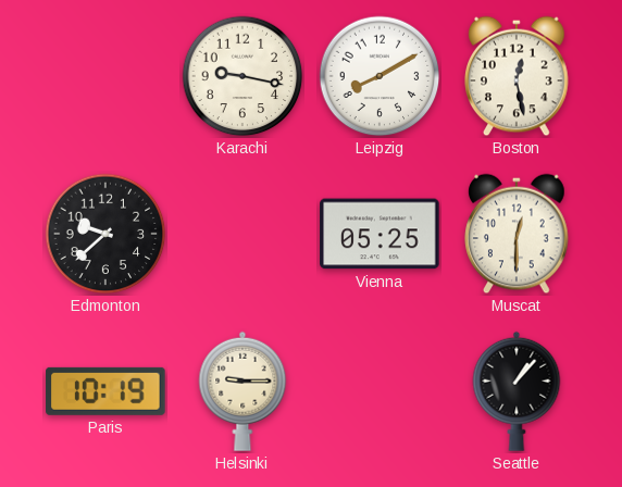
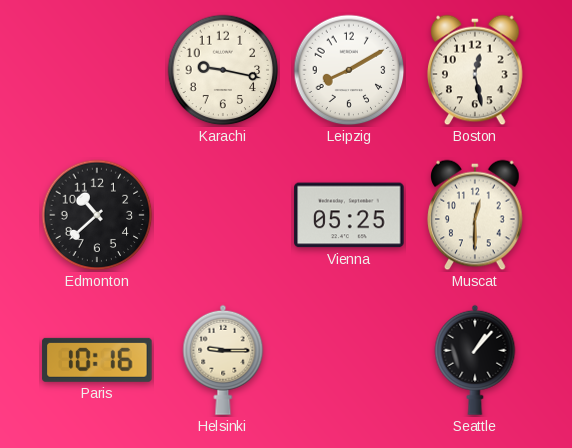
Edmonton: 9:38 -> 10:38
Paris: 10:19 -> 10:16
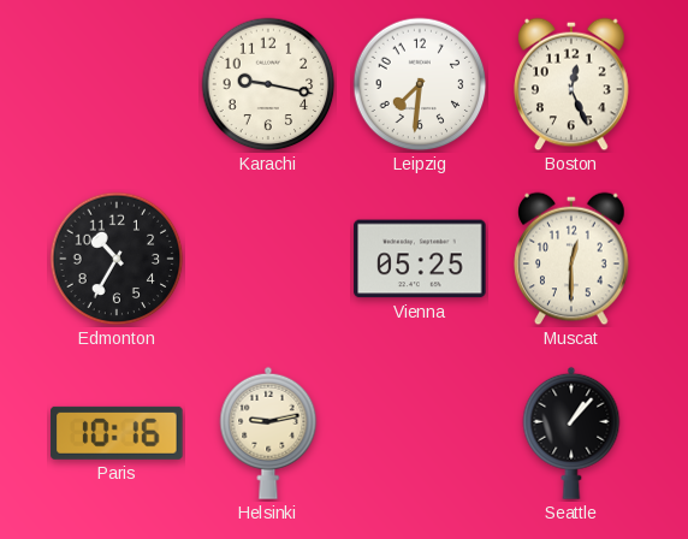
Leipzig: 8:10 -> 7:31
Boston: 12:28 -> 12:26
Edmonton: 10:38 -> 10:35
Helsinki: 9:15 -> 9:13
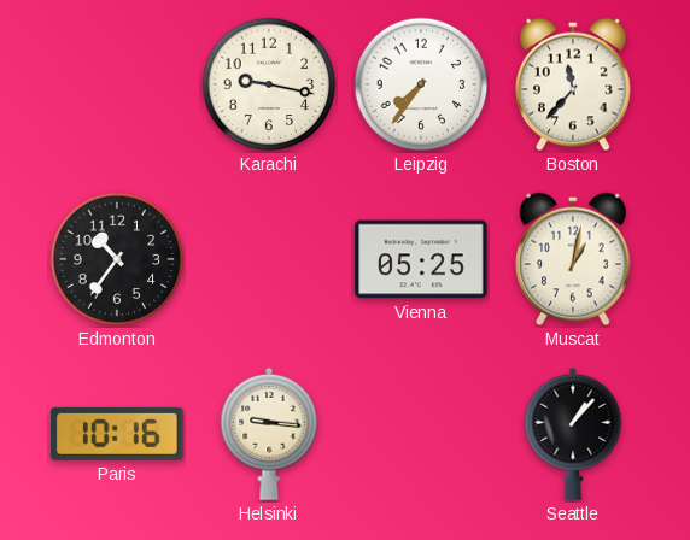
Leipzig: 7:31 -> 7:36
Boston: 12:26 -> 11:37
Edmonton: 10:35 -> 10:36
Muscat: 12:30 -> 1:02
Helsinki: 9:13 -> 9:16
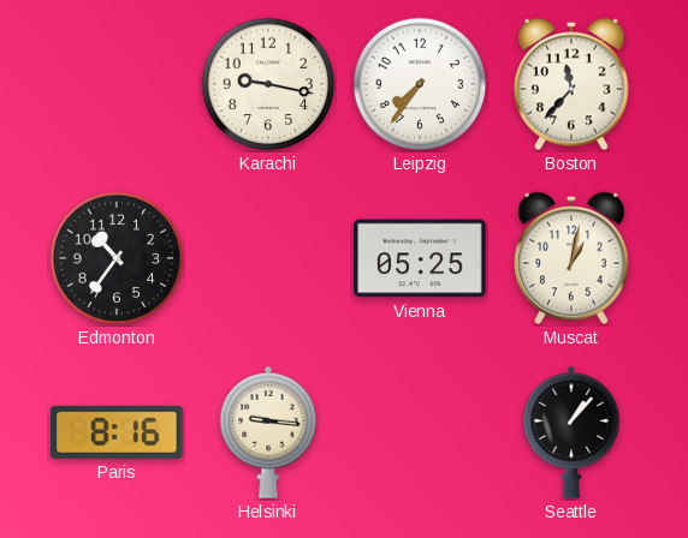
Paris: 10:16 -> 8:16
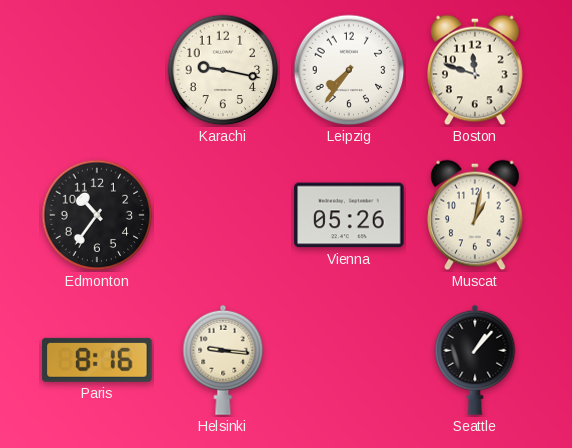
Boston: 11:37 -> 11:48
Vienna: 05:25 -> 05:26
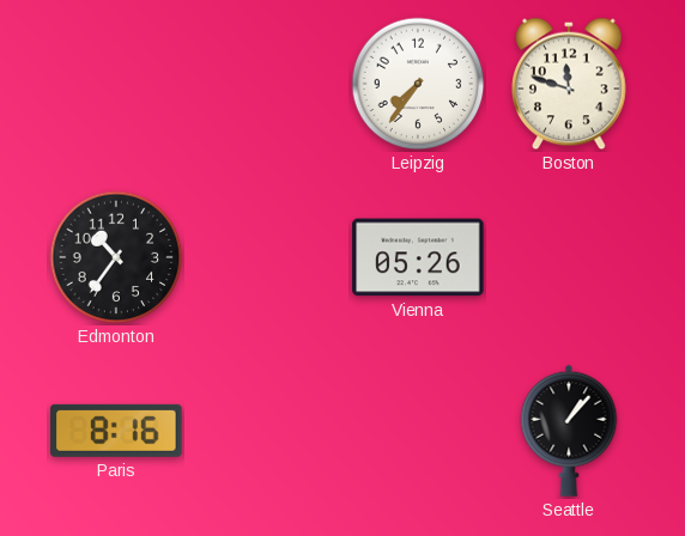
Karachi: 9:17 -> none
Muscat: 1:02 -> none
Helsinki: 9:16 -> none
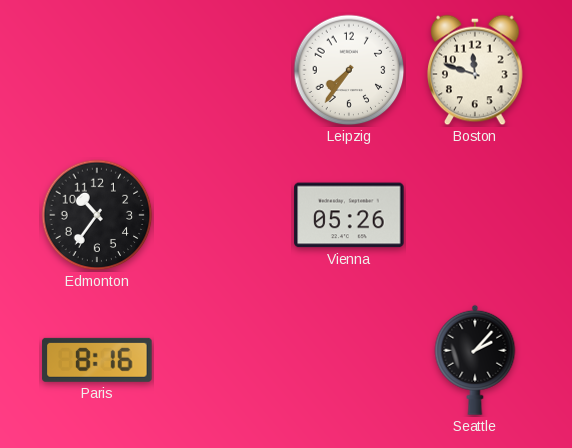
Seattle: 1:07 -> 2:07
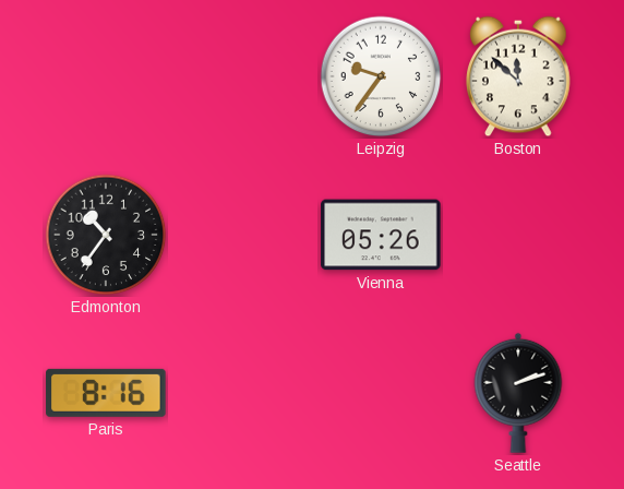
Leipzig: 7:36 -> 9:36
Boston: 11:48 -> 11:52
Seattle: 2:07 -> 2:12
